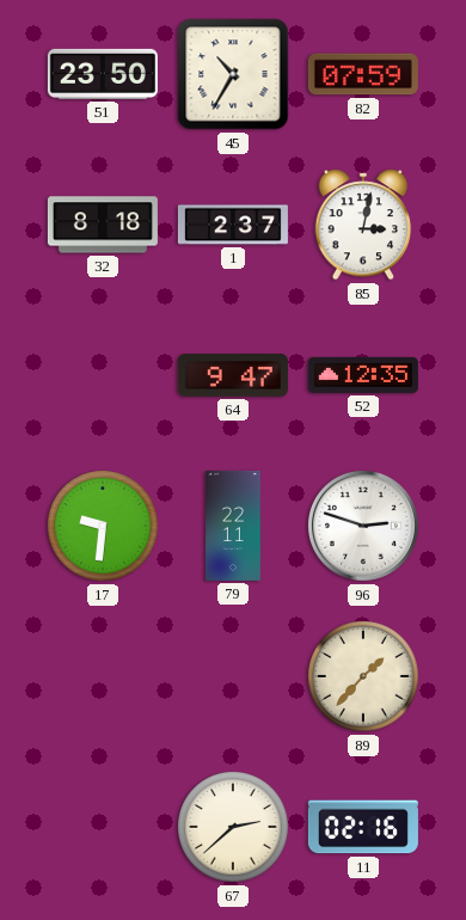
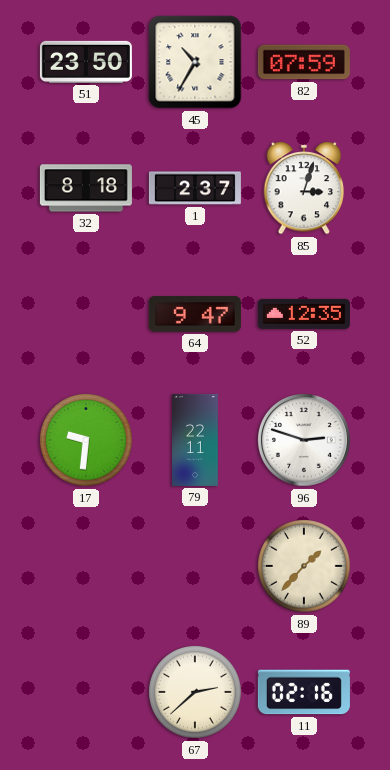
85: 3:02 -> 3:03
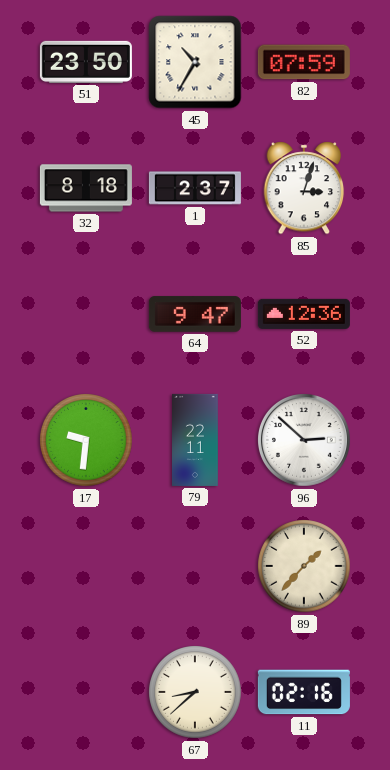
52: 12:35 -> 12:36
96: 2:48 -> 2:52
67: 2:38 -> 8:38
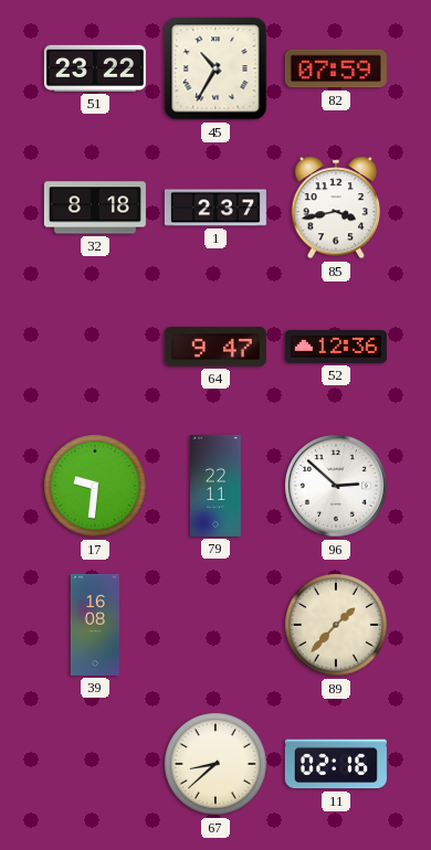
51: 23:50 -> 23:22
85: 3:03 -> 3:43
39: none -> 16:08
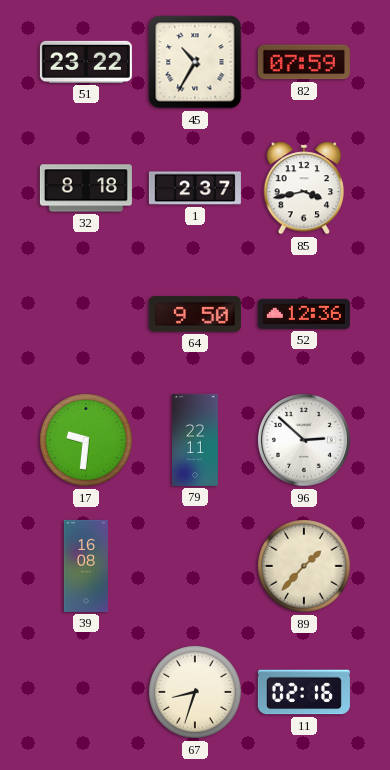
64: 9:47 -> 9:50
67: 8:38 -> 8:33
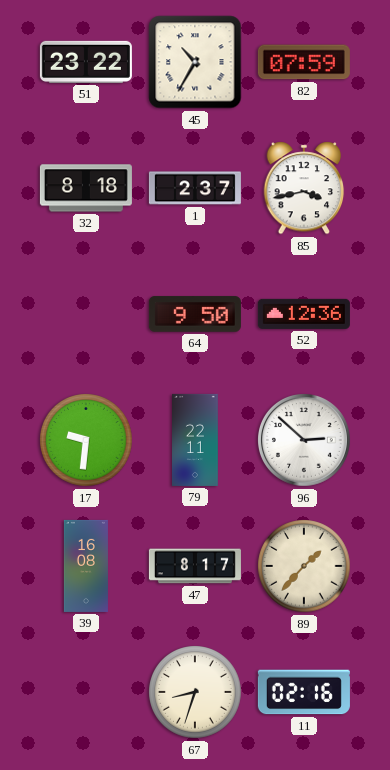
47: none -> 8:17
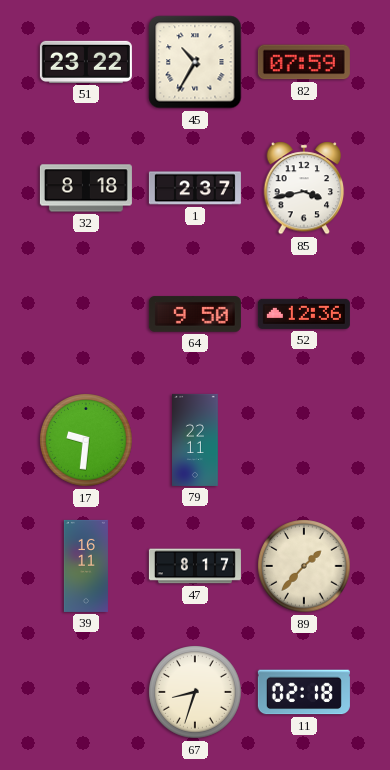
96: 2:52 -> none
39: 16:08 -> 16:11
11: 02:16 -> 02:18
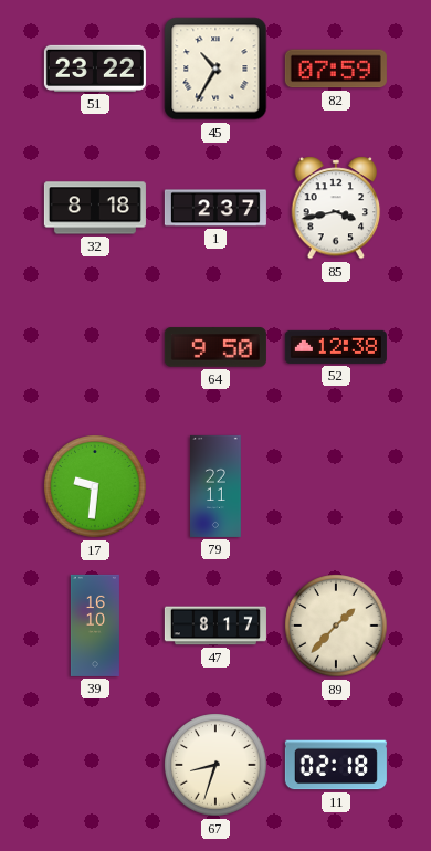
52: 12:36 -> 12:38
39: 16:11 -> 16:10
